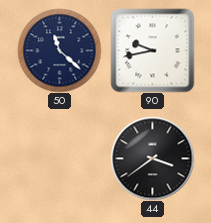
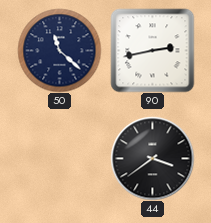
90: 9:43 -> 2:43
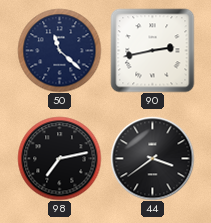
98: none -> 7:13
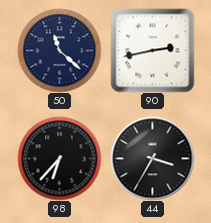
98: 7:13 -> 6:37
44: 3:39 -> 3:35
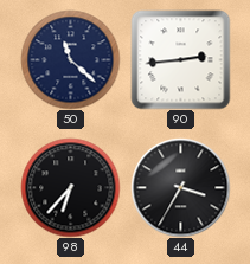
90: 2:43 -> 2:44
